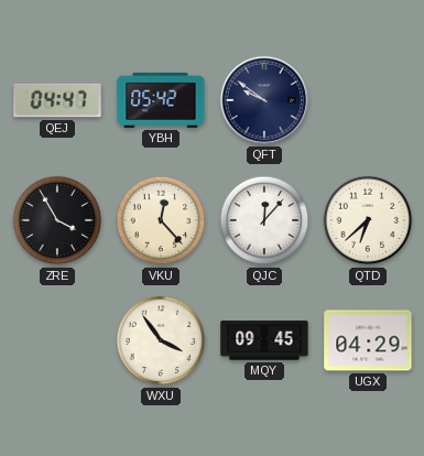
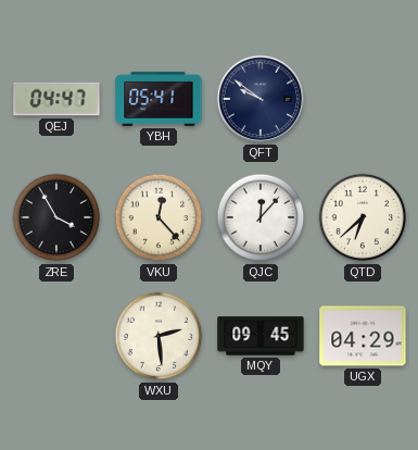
YBH: 05:42 -> 05:41
WXU: 3:54 -> 2:29
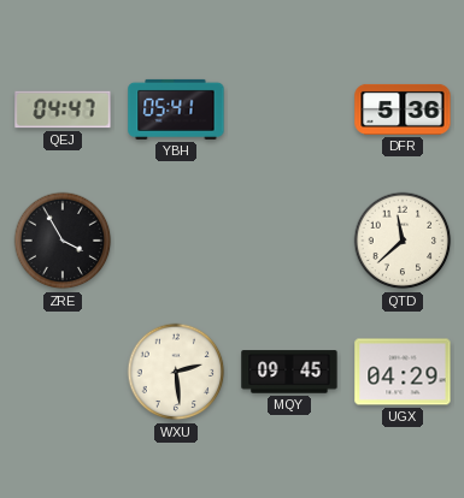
QFT: 9:51 -> none
DFR: none -> 5:36
VKU: 12:23 -> none
QJC: 12:07 -> none
QTD: 6:38 -> 11:38
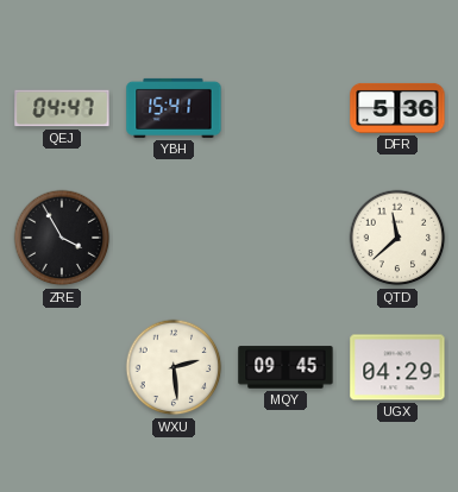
YBH: 05:41 -> 15:41
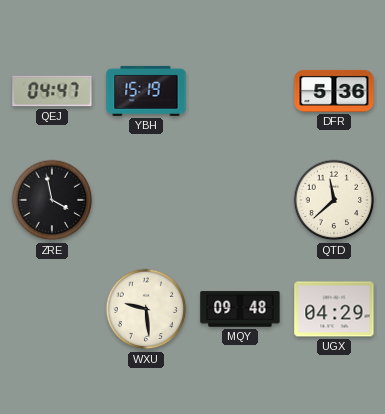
YBH: 15:41 -> 15:19
ZRE: 3:55 -> 3:58
WXU: 2:29 -> 9:29
MQY: 09:45 -> 09:48
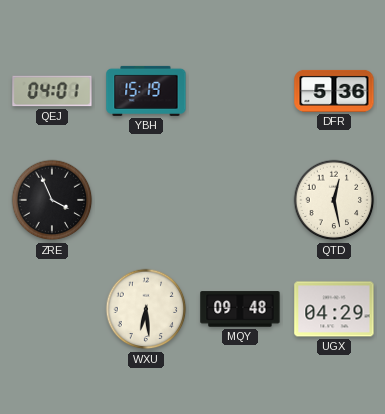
QEJ: 04:47 -> 04:01
ZRE: 3:58 -> 3:56
QTD: 11:38 -> 12:28
WXU: 9:29 -> 6:29
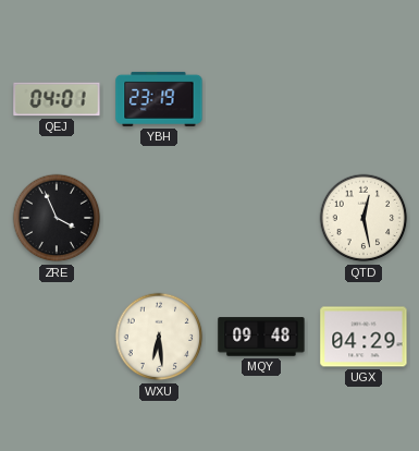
YBH: 15:19 -> 23:19
DFR: 5:36 -> none
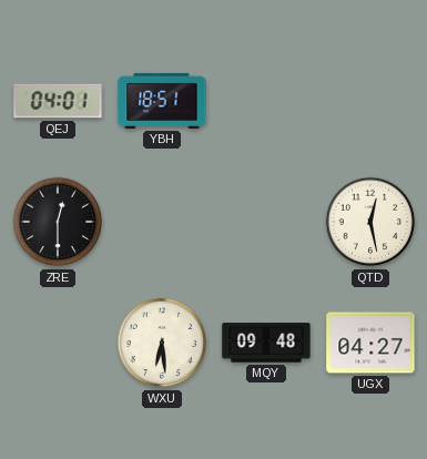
YBH: 23:19 -> 18:51
ZRE: 3:56 -> 12:30
UGX: 04:29 -> 04:27
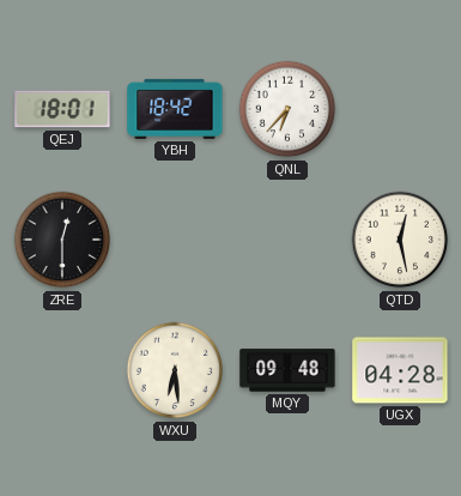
QEJ: 04:01 -> 18:01
YBH: 18:51 -> 18:42
QNL: none -> 6:37
UGX: 04:27 -> 04:28
